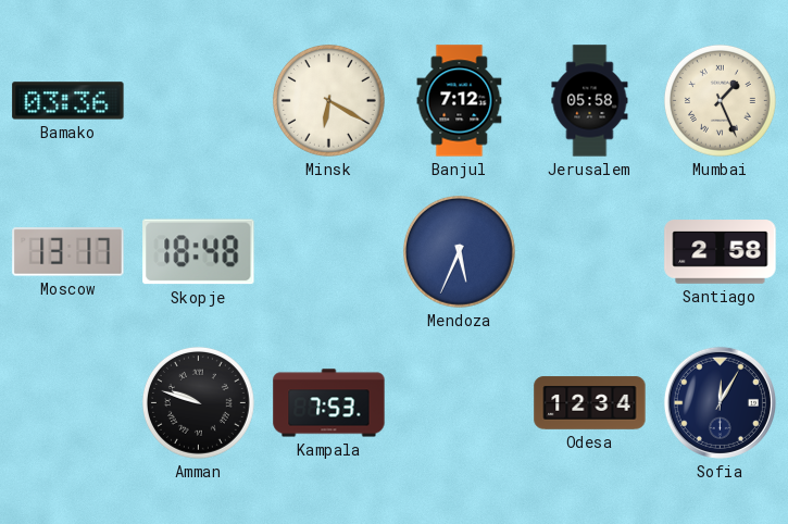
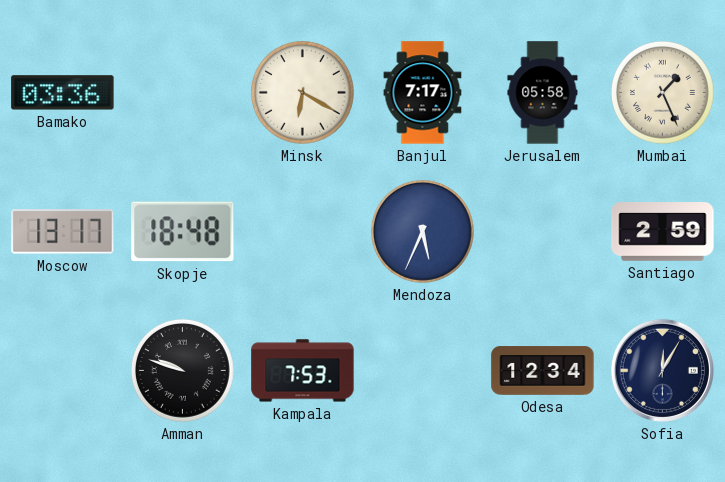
Banjul: 7:12 -> 7:17
Santiago: 2:58 -> 2:59
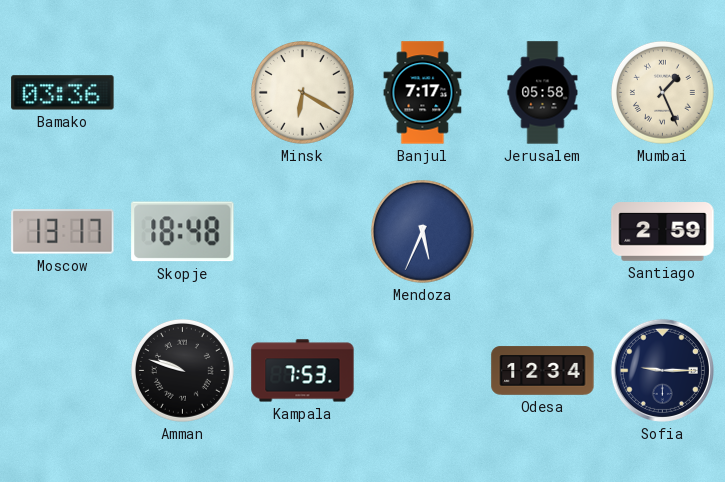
Sofia: 12:05 -> 9:15
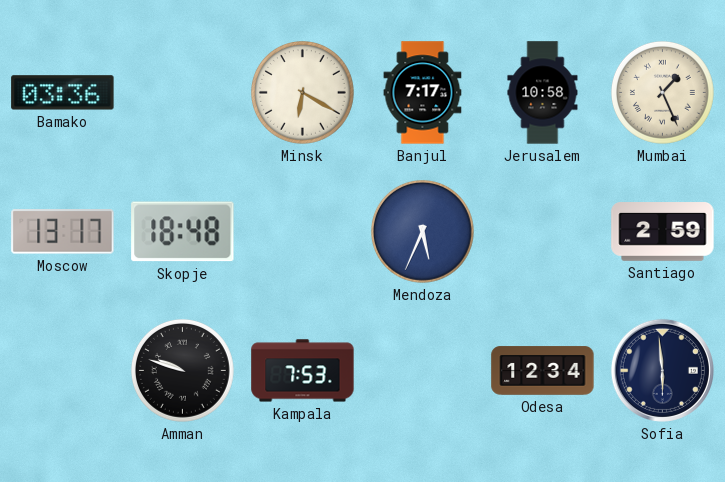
Jerusalem: 05:58 -> 10:58
Sofia: 9:15 -> 5:59
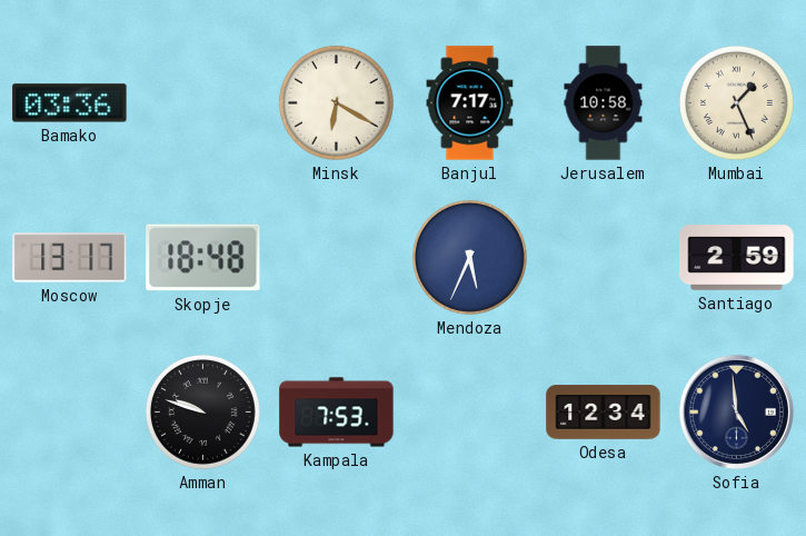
Sofia: 5:59 -> 4:59
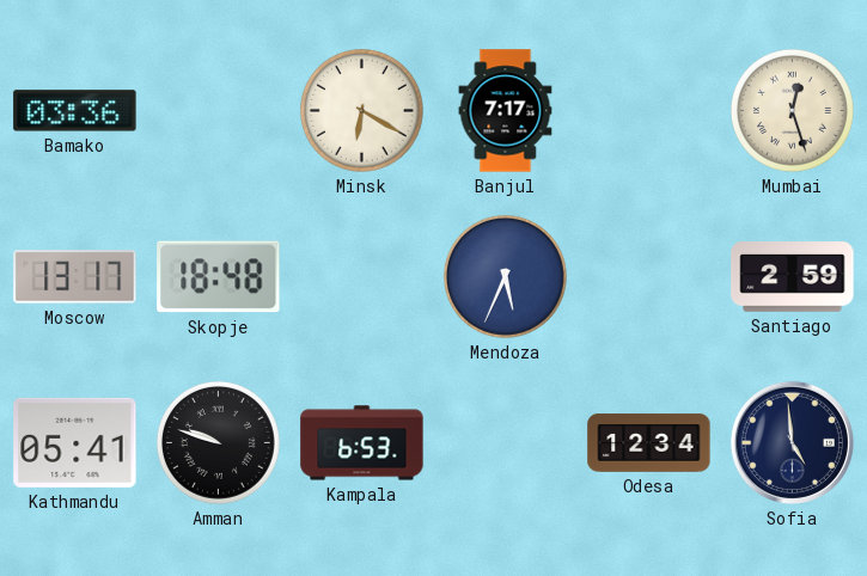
Jerusalem: 10:58 -> none
Mumbai: 1:26 -> 12:27
Kathmandu: none -> 05:41
Kampala: 7:53 -> 6:53
